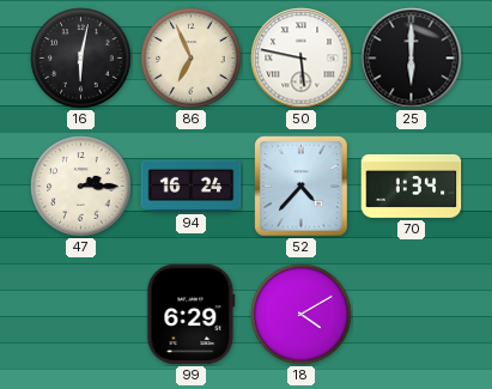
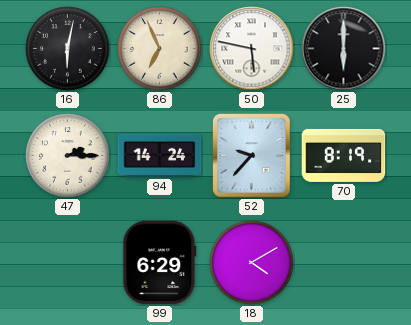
94: 16:24 -> 14:24
52: 4:37 -> 9:37
70: 1:34 -> 8:19
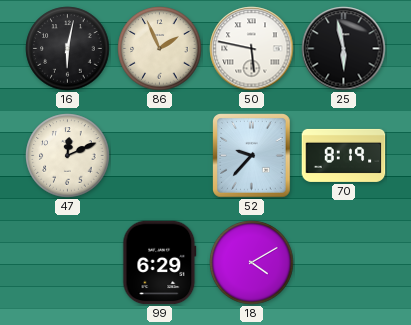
86: 6:56 -> 1:56
25: 6:00 -> 5:58
47: 2:15 -> 12:11
94: 14:24 -> none
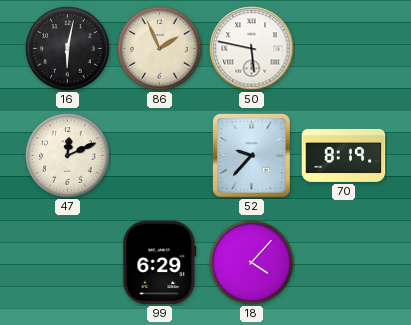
25: 5:58 -> none
18: 4:10 -> 4:07
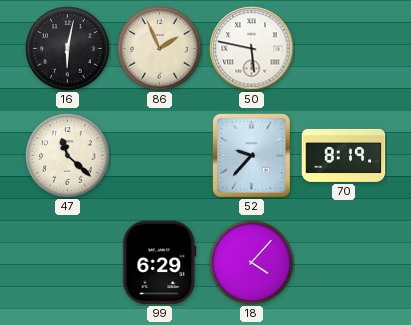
47: 12:11 -> 11:22
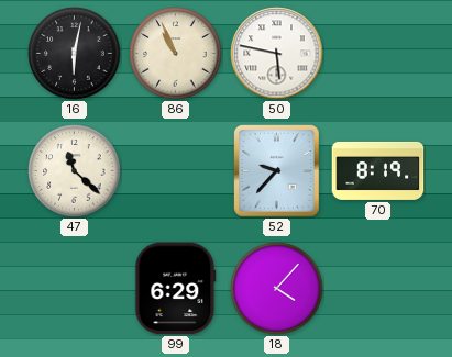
86: 1:56 -> 10:56
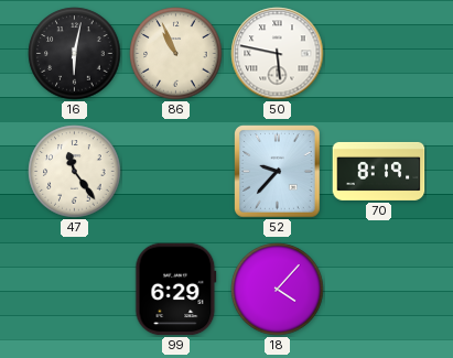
47: 11:22 -> 11:24
